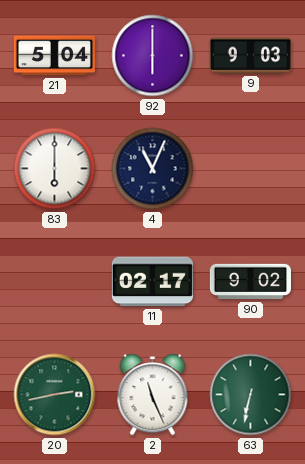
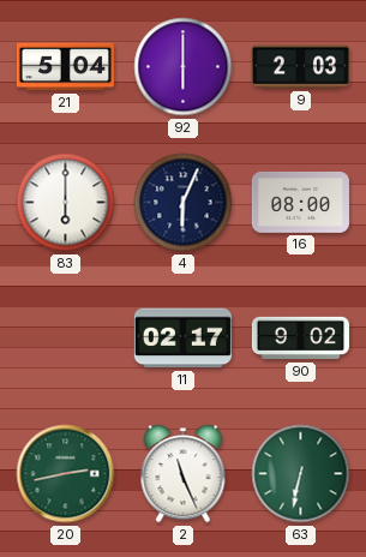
9: 9:03 -> 2:03
4: 11:04 -> 6:04
16: none -> 08:00
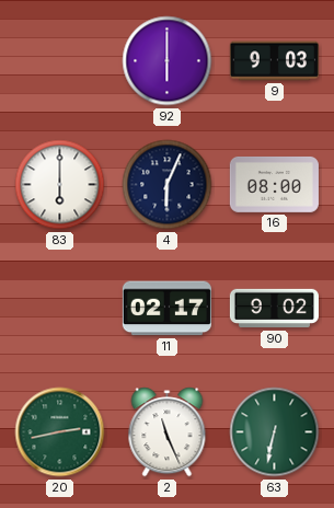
21: 5:04 -> none
9: 2:03 -> 9:03
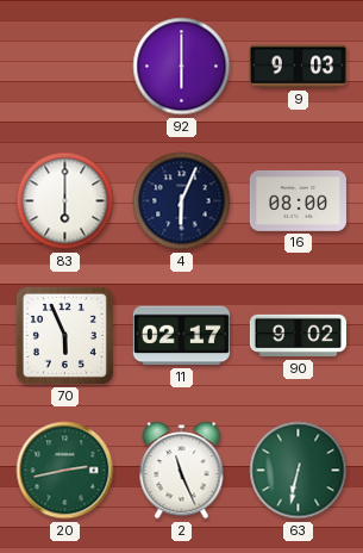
70: none -> 5:56
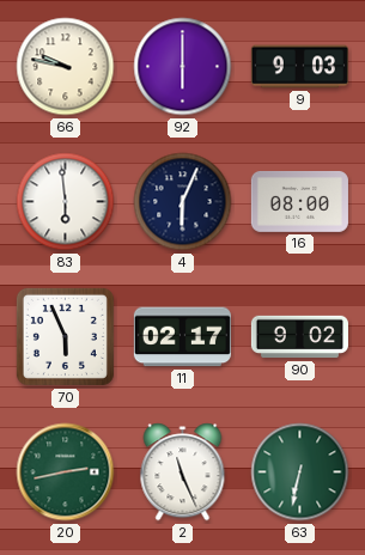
66: none -> 9:47
83: 6:00 -> 5:59
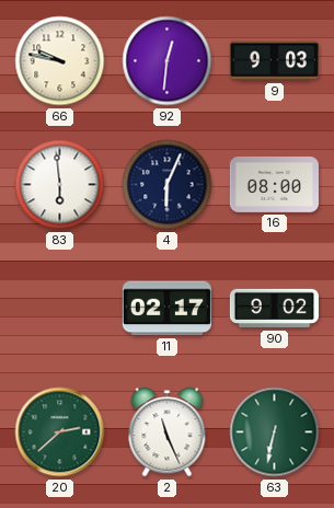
92: 6:00 -> 12:31
70: 5:56 -> none
20: 2:43 -> 2:38
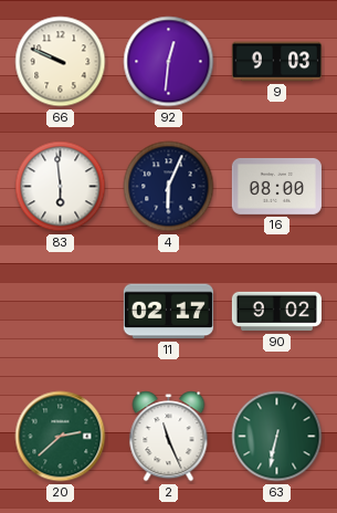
66: 9:47 -> 9:49
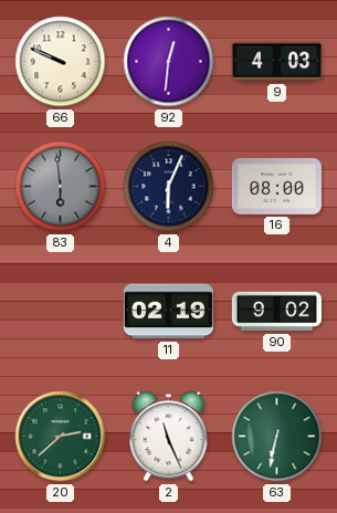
9: 9:03 -> 4:03
83 dial: white -> grey
11: 02:17 -> 02:19
